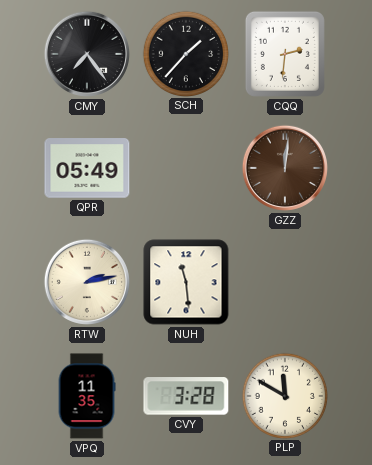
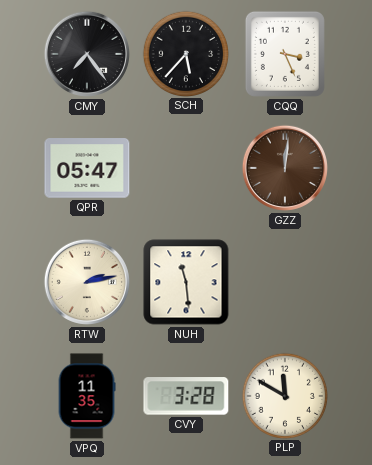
SCH: 1:37 -> 5:37
CQQ: 2:31 -> 3:26
QPR: 05:49 -> 05:47
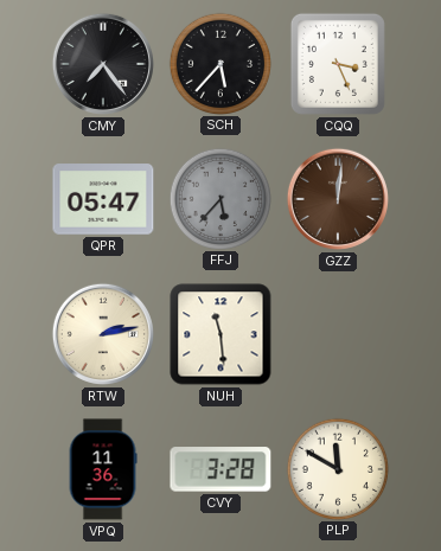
FFJ: none -> 5:37
VPQ: 11:35 -> 11:36
